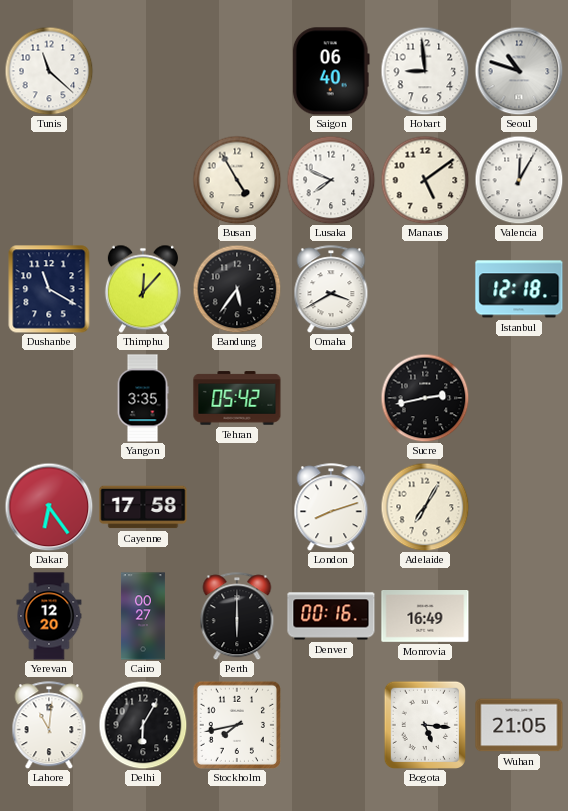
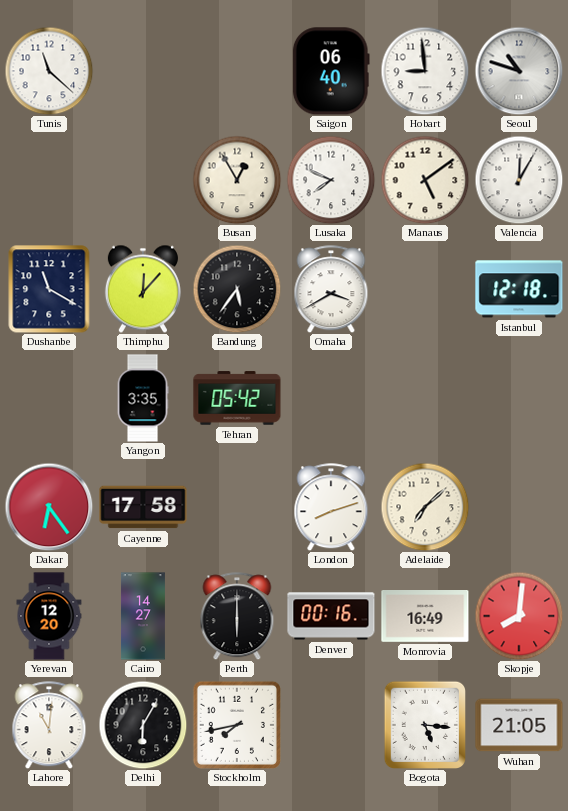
Busan: 4:55 -> 12:55
Sucre: 2:43 -> none
Adelaide: 7:05 -> 7:08
Cairo: 00:27 -> 14:27
Skopje: none -> 8:01
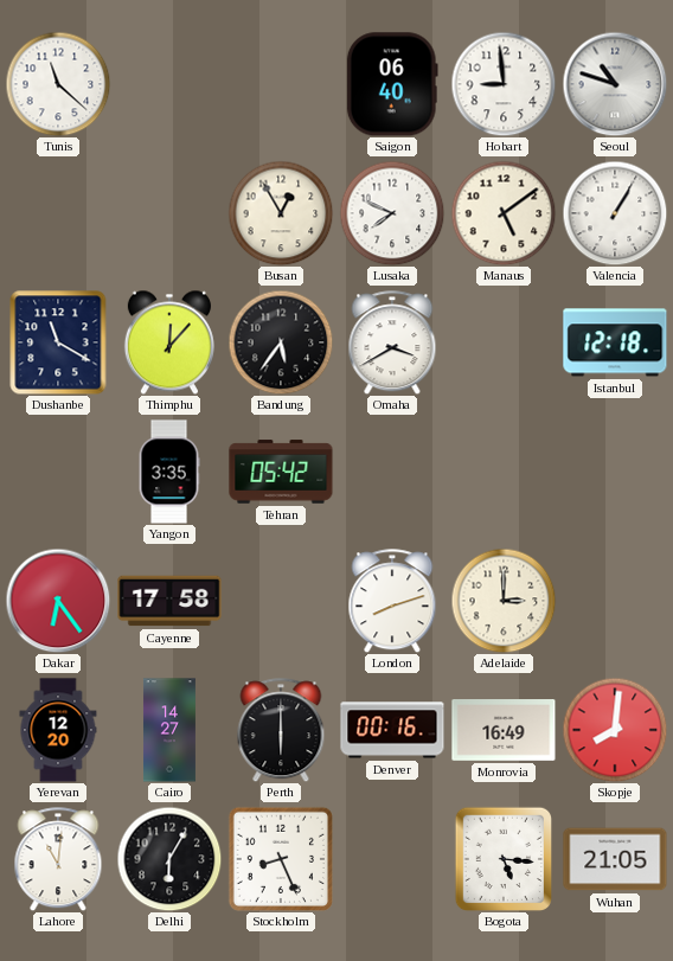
Valencia: 12:05 -> 1:05
Adelaide: 7:08 -> 3:00
Stockholm: 7:43 -> 8:26
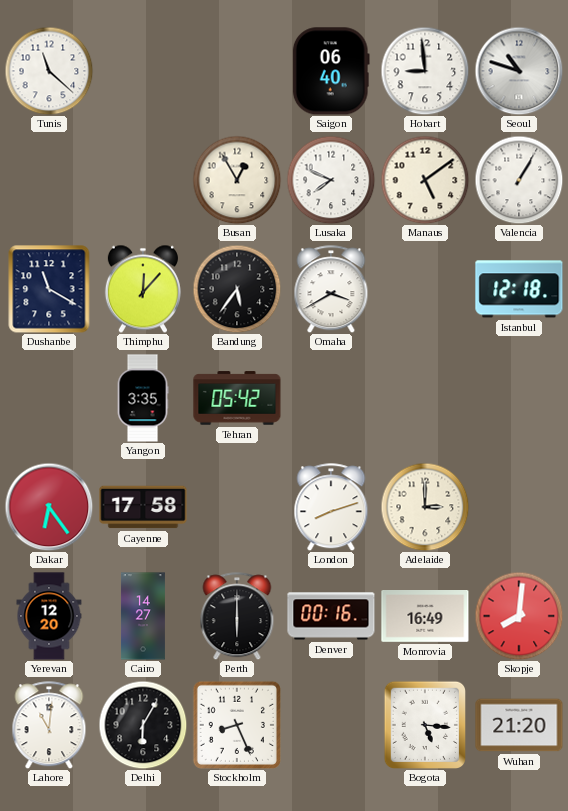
Wuhan: 21:05 -> 21:20
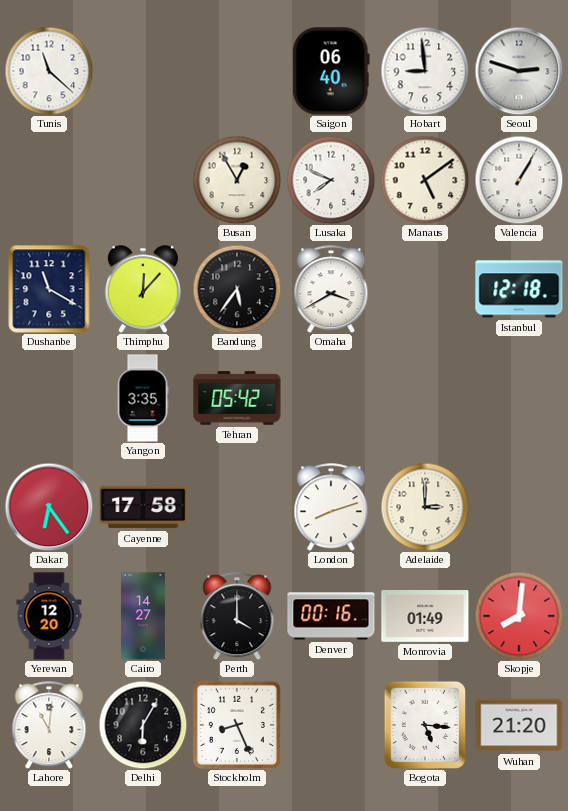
Seoul: 10:48 -> 2:48
Perth: 6:00 -> 4:00
Monrovia: 16:49 -> 01:49
